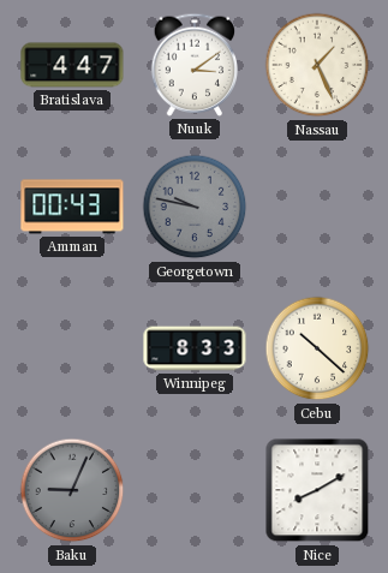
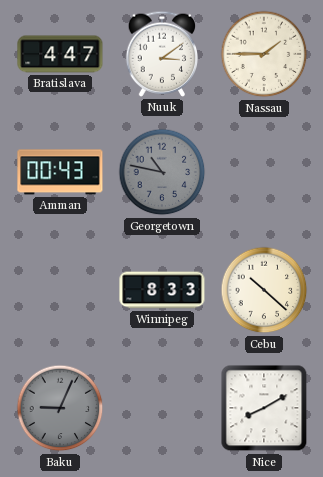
Nassau: 1:26 -> 1:45
Georgetown: 9:47 -> 10:47
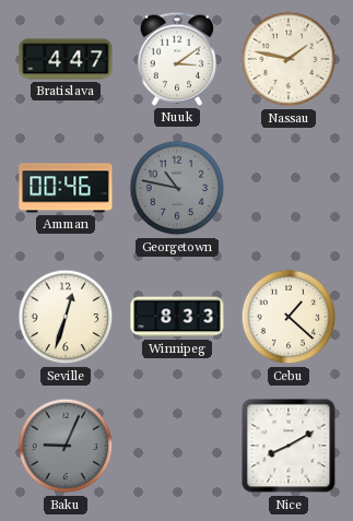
Nassau: 1:45 -> 1:47
Amman: 00:43 -> 00:46
Seville: none -> 12:33
Cebu: 10:22 -> 1:22
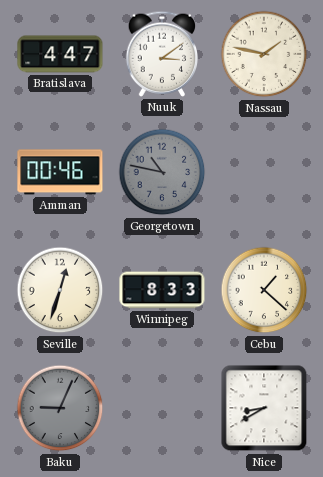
Nice: 8:10 -> 8:40
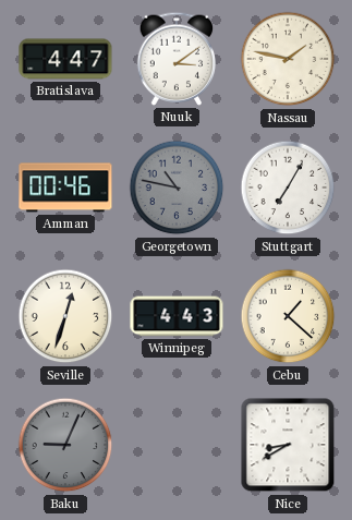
Stuttgart: none -> 7:05
Winnipeg: 8:33 -> 4:43
